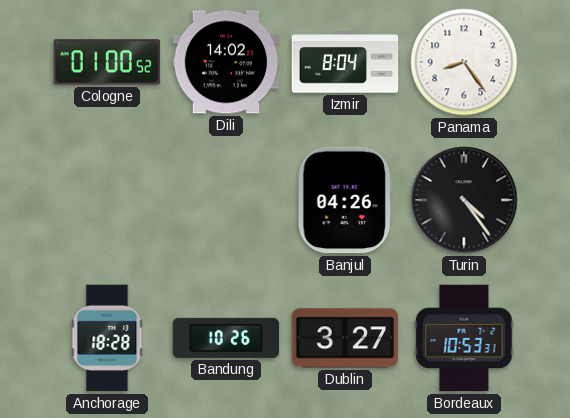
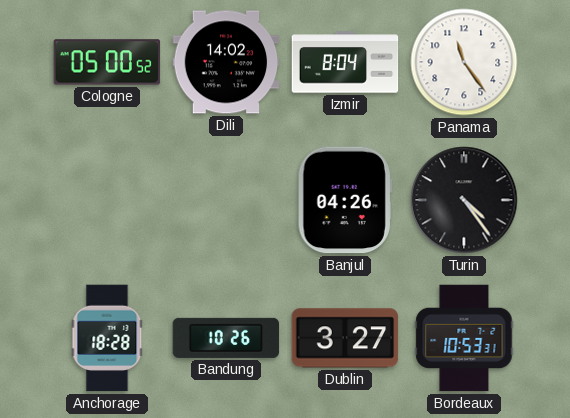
Cologne: 01:00 -> 05:00
Panama: 8:24 -> 11:24
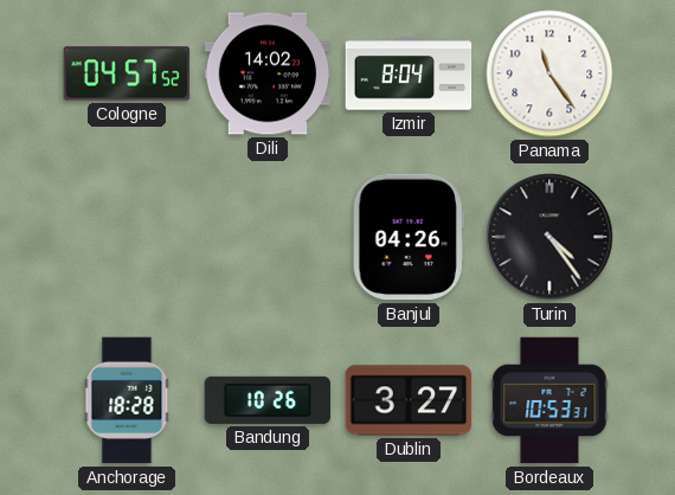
Cologne: 05:00 -> 04:57
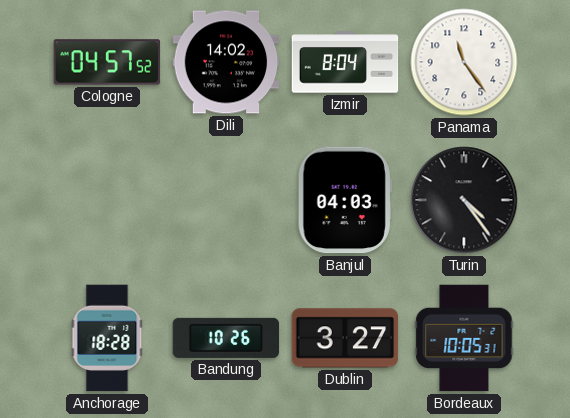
Banjul: 04:26 -> 04:03
Bordeaux: 10:53 -> 10:05
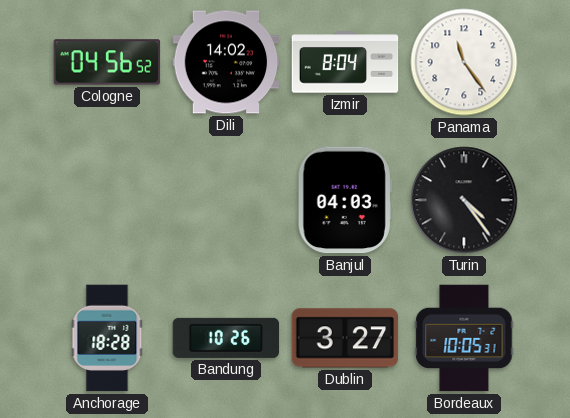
Cologne: 04:57 -> 04:56
